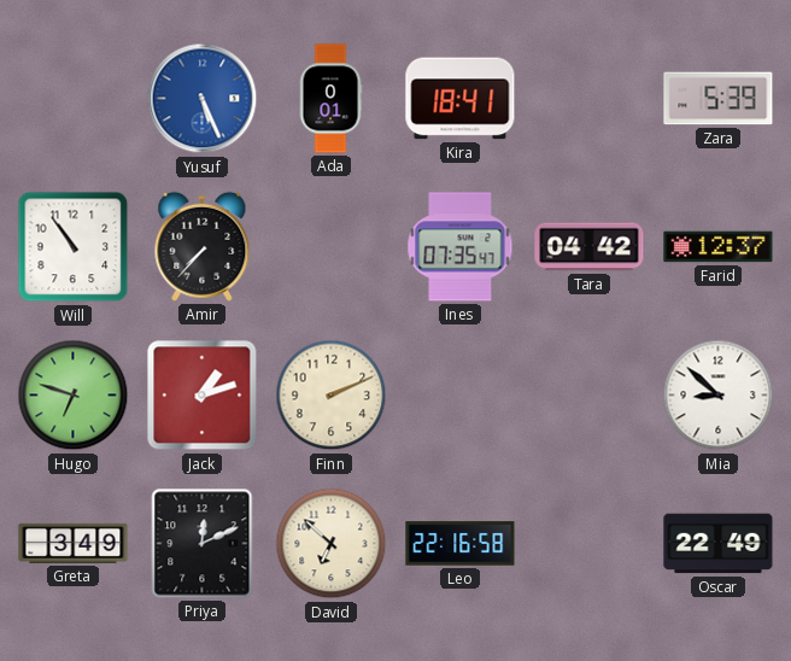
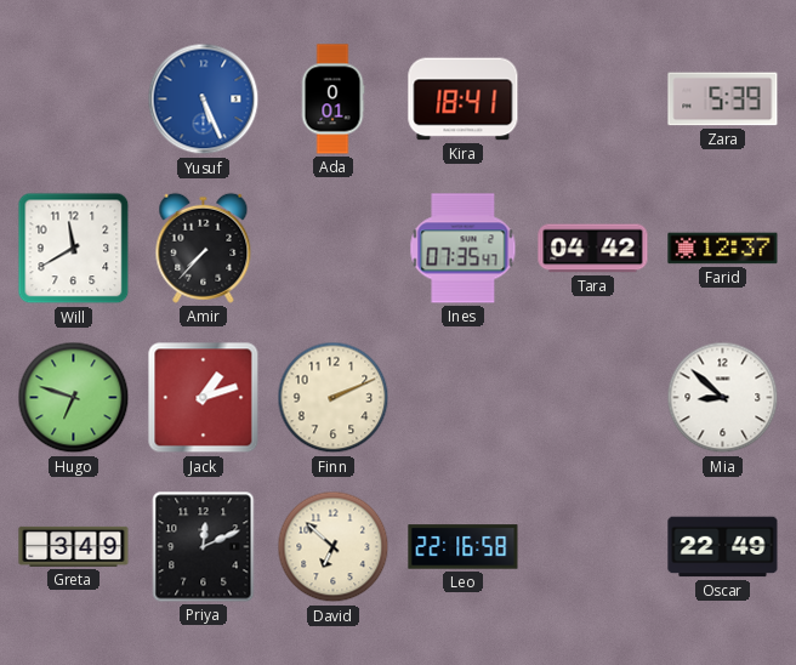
Will: 10:54 -> 11:40
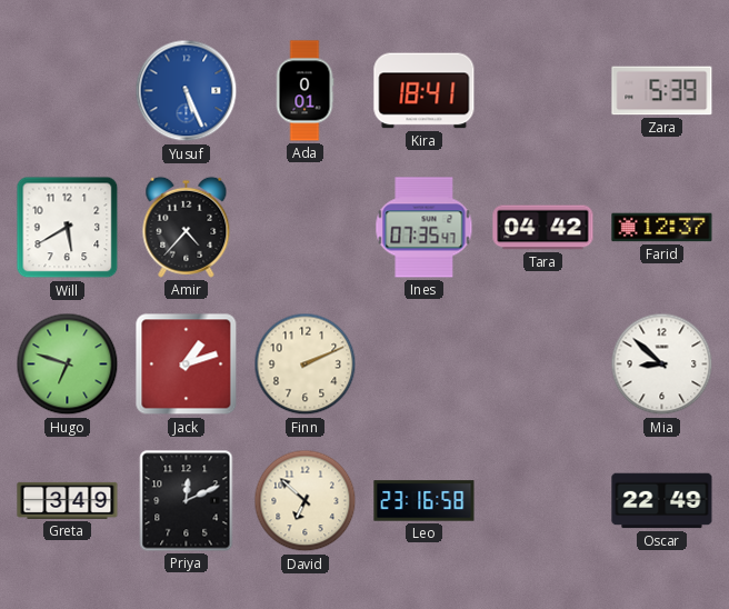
Will: 11:40 -> 5:40
Amir: 7:37 -> 4:37
Leo: 22:16 -> 23:16
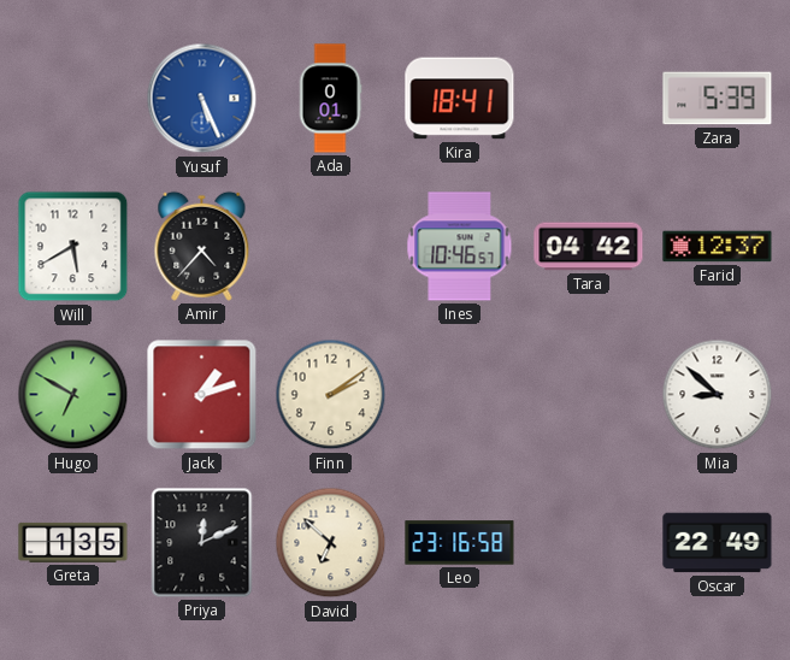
Ines: 07:35 -> 10:46
Hugo: 6:48 -> 6:50
Finn: 2:11 -> 2:09
Greta: 3:49 -> 1:35
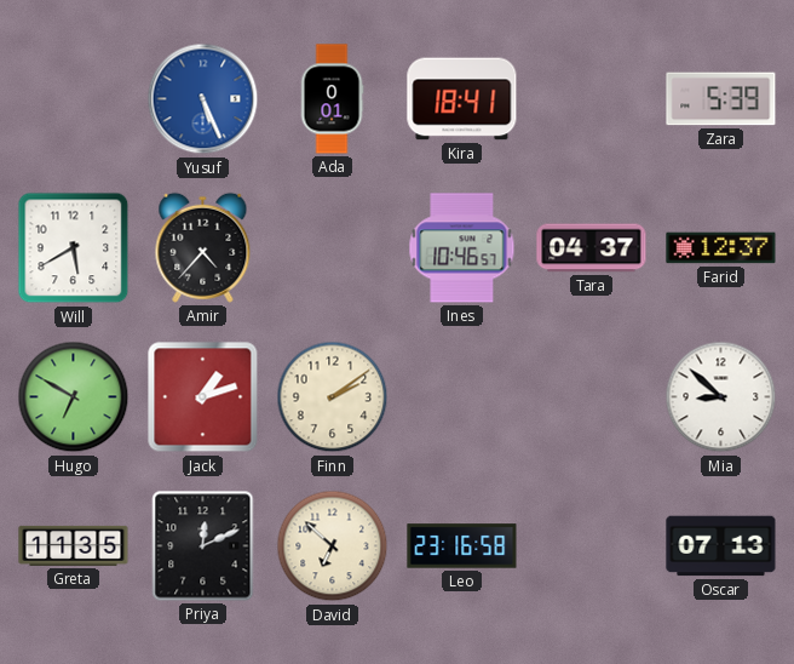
Tara: 04:42 -> 04:37
Greta: 1:35 -> 11:35
Oscar: 22:49 -> 07:13
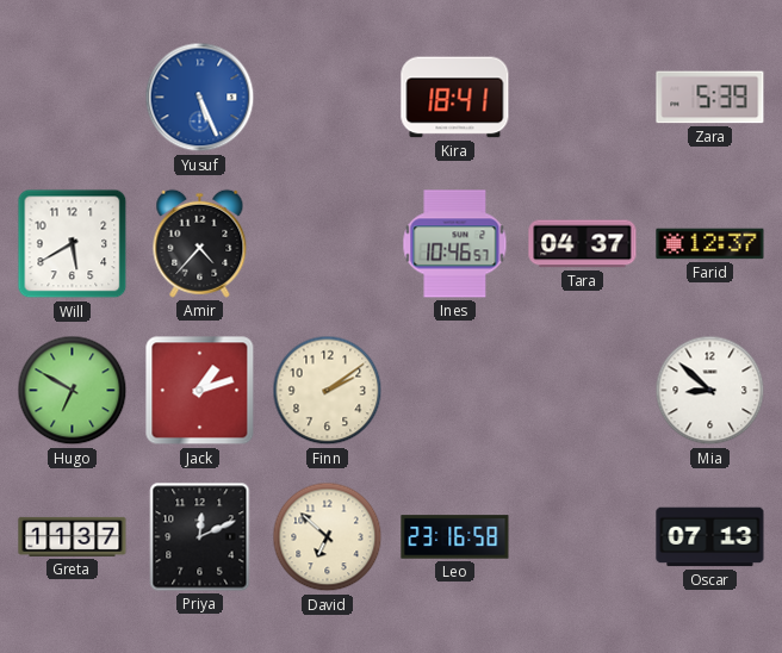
Ada: 0:01 -> none
Greta: 11:35 -> 11:37
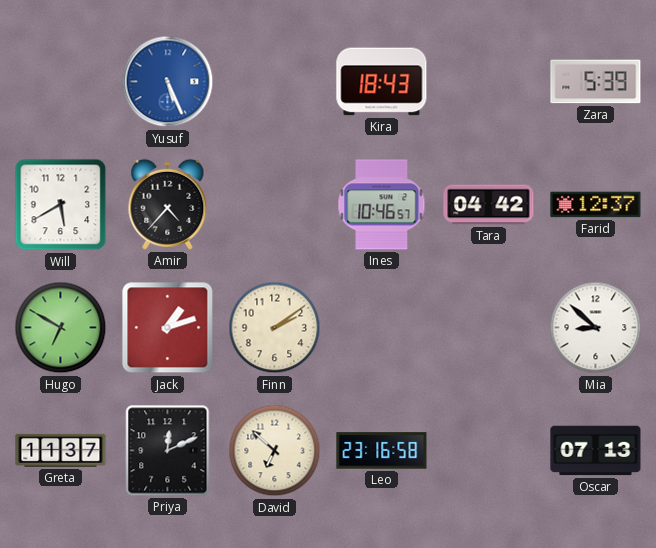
Kira: 18:41 -> 18:43
Tara: 04:37 -> 04:42
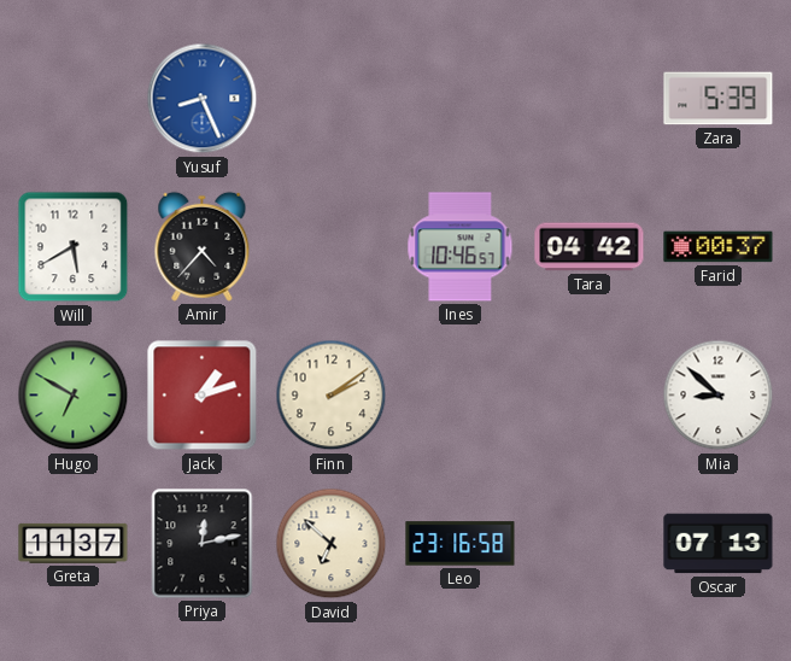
Yusuf: 5:26 -> 8:26
Kira: 18:43 -> none
Farid: 12:37 -> 00:37
Priya: 12:11 -> 12:13
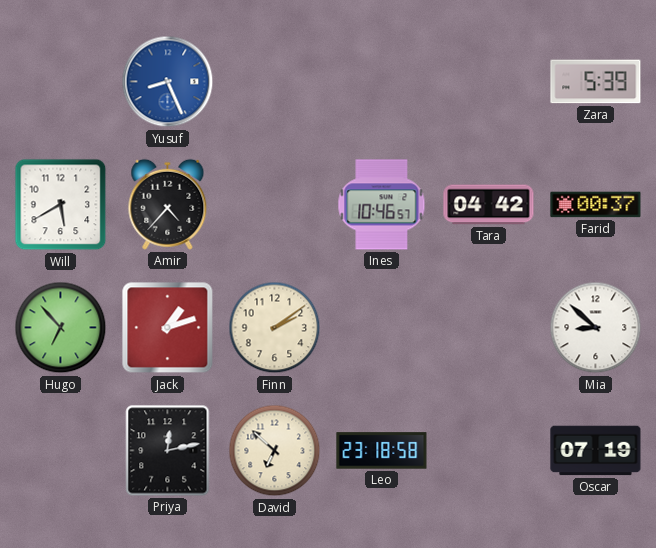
Hugo: 6:50 -> 6:53
Greta: 11:37 -> none
Leo: 23:16 -> 23:18
Oscar: 07:13 -> 07:19
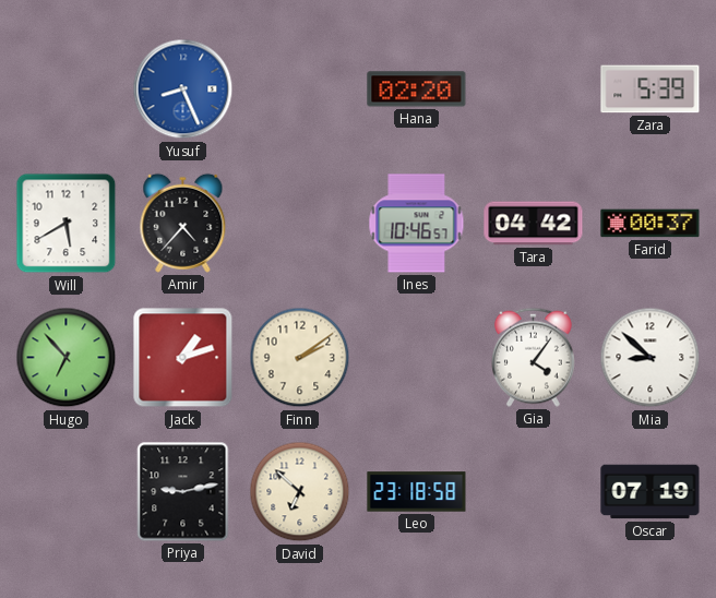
Hana: none -> 02:20
Gia: none -> 4:06
Priya: 12:13 -> 9:13
